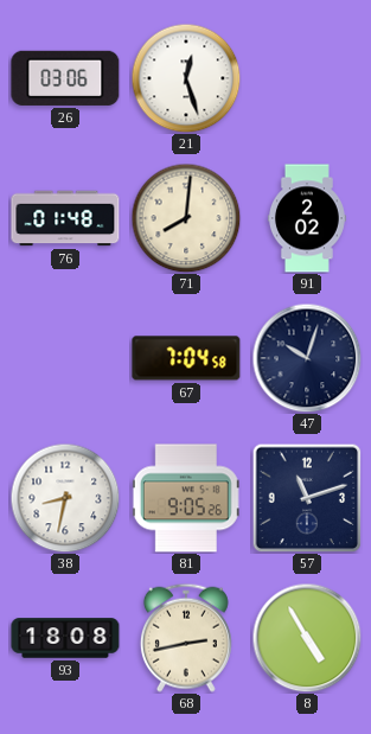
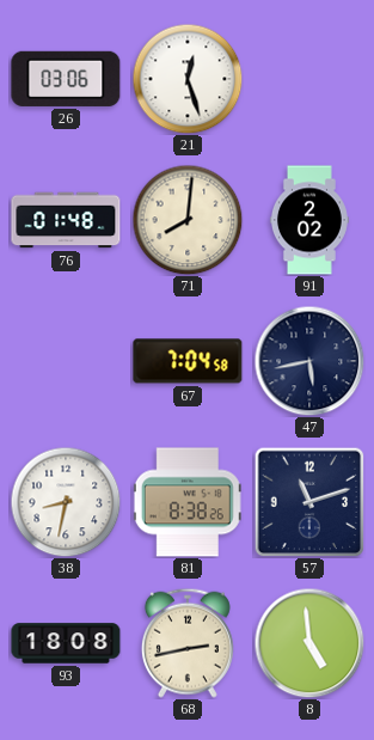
47: 10:03 -> 5:43
81: 9:05 -> 8:38
8: 4:55 -> 4:59
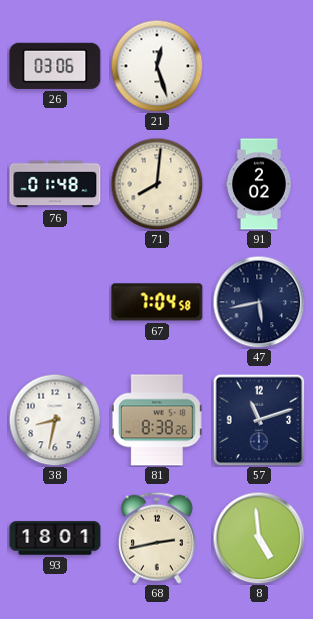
93: 18:08 -> 18:01
